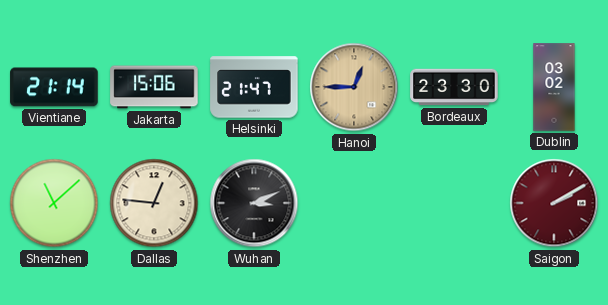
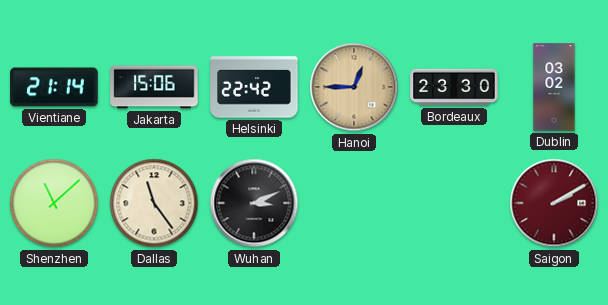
Helsinki: 21:47 -> 22:42
Dallas: 12:46 -> 11:24
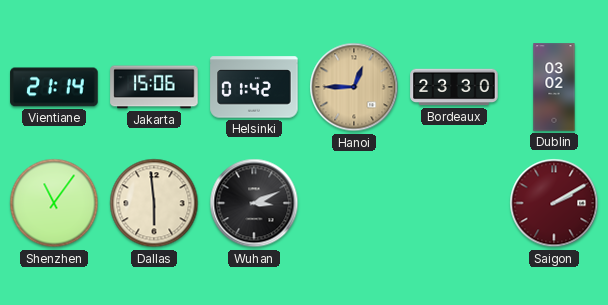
Helsinki: 22:42 -> 01:42
Shenzhen: 11:08 -> 11:06
Dallas: 11:24 -> 5:59
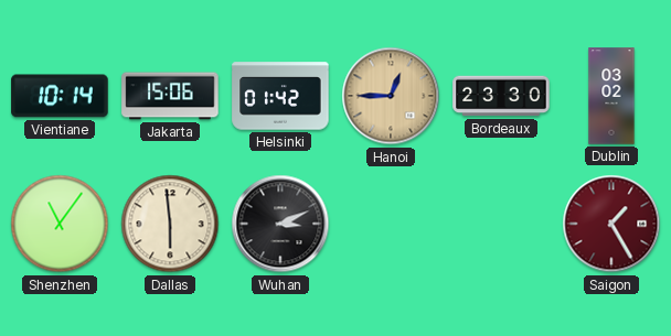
Vientiane: 21:14 -> 10:14
Saigon: 2:10 -> 1:25
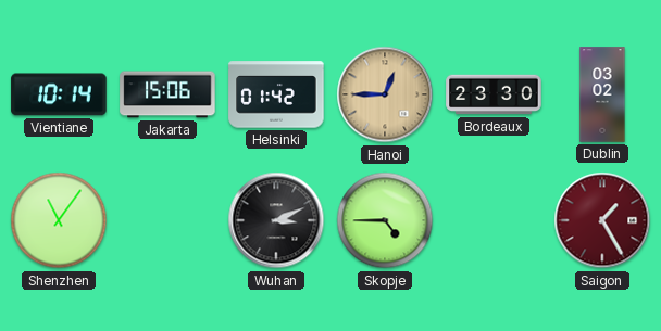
Dallas: 5:59 -> none
Skopje: none -> 4:45
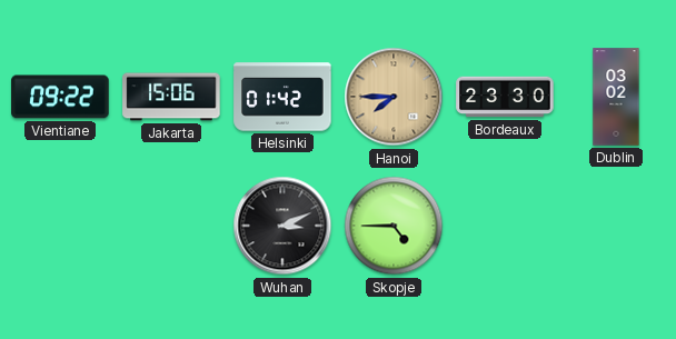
Vientiane: 10:14 -> 09:22
Hanoi: 12:45 -> 7:45
Shenzhen: 11:06 -> none
Saigon: 1:25 -> none
